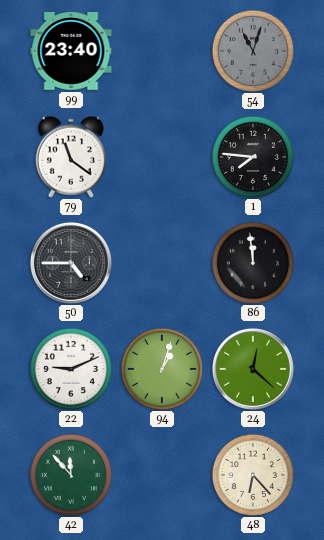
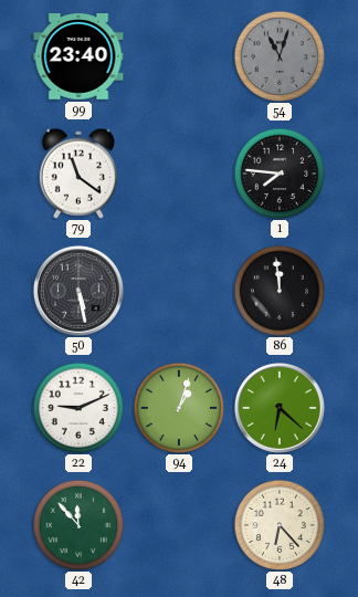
50: 4:45 -> 5:28
24: 12:22 -> 6:22
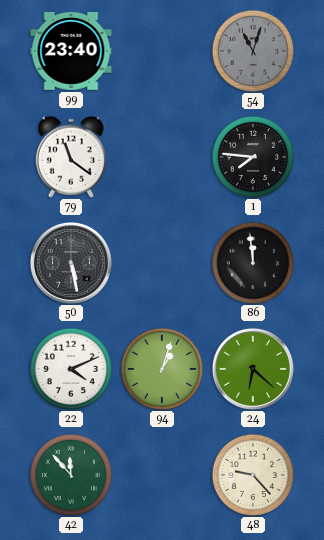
22: 9:11 -> 4:11
48: 6:23 -> 9:23
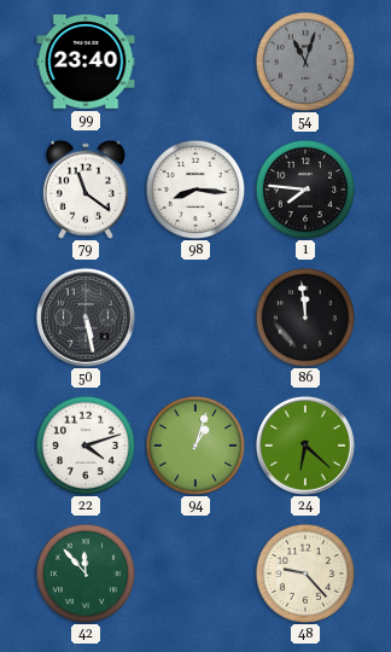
98: none -> 8:16
22: 4:11 -> 4:12
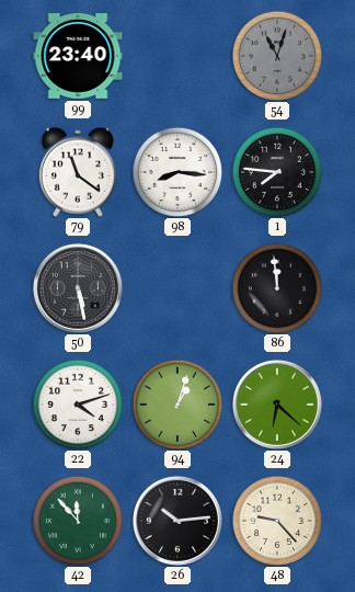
26: none -> 10:14
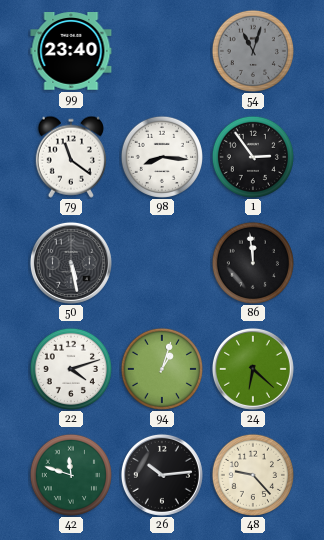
1: 7:46 -> 2:54
42: 11:53 -> 11:48
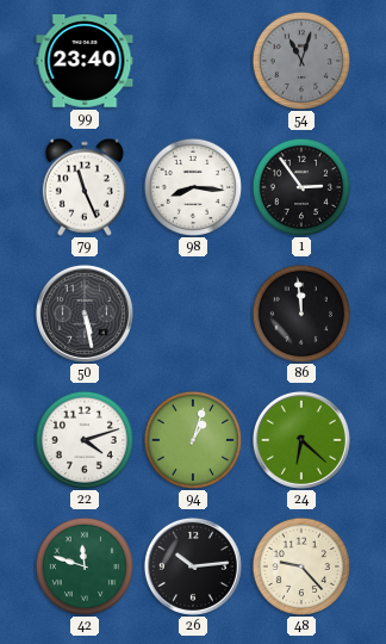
79: 11:21 -> 11:26
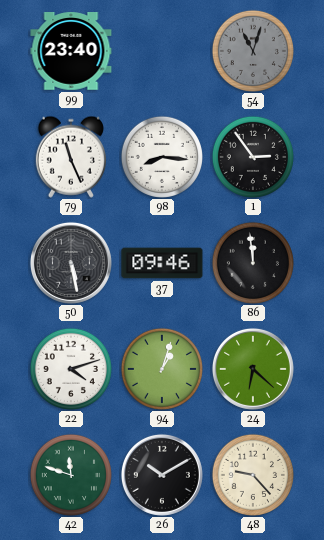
37: none -> 09:46
26: 10:14 -> 10:10
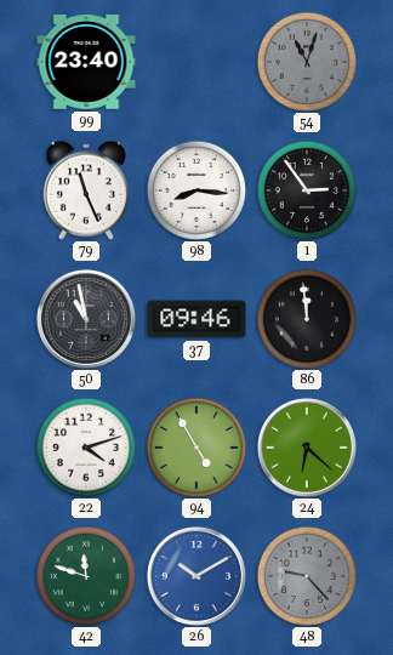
50: 5:28 -> 10:58
94: 1:03 -> 4:55
26 dial: black -> blue
48 dial: cream -> grey
